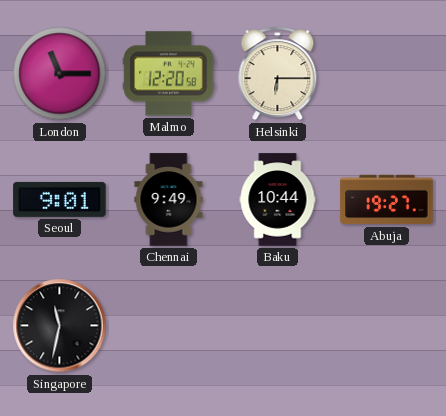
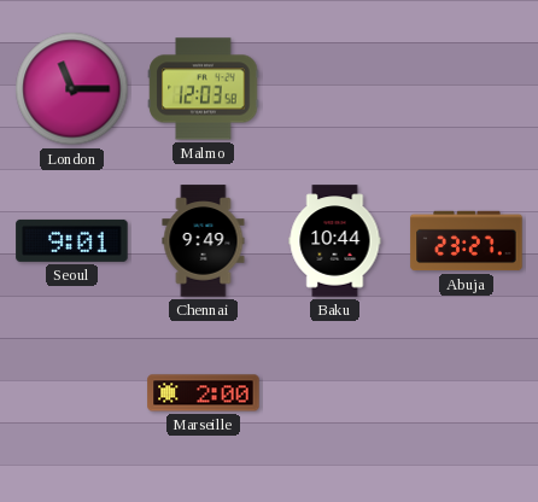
Malmo: 12:20 -> 12:03
Helsinki: 6:15 -> none
Abuja: 19:27 -> 23:27
Singapore: 11:32 -> none
Marseille: none -> 2:00
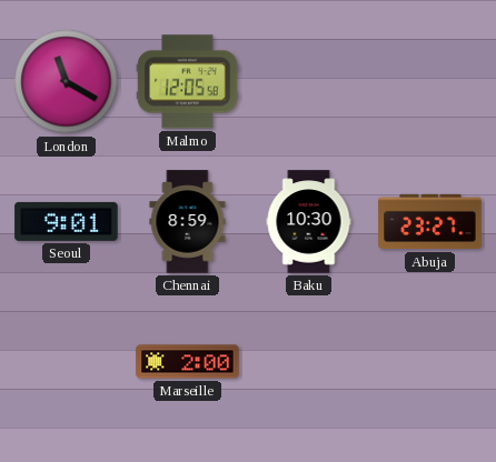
London: 11:15 -> 11:20
Malmo: 12:03 -> 12:05
Chennai: 9:49 -> 8:59
Baku: 10:44 -> 10:30
